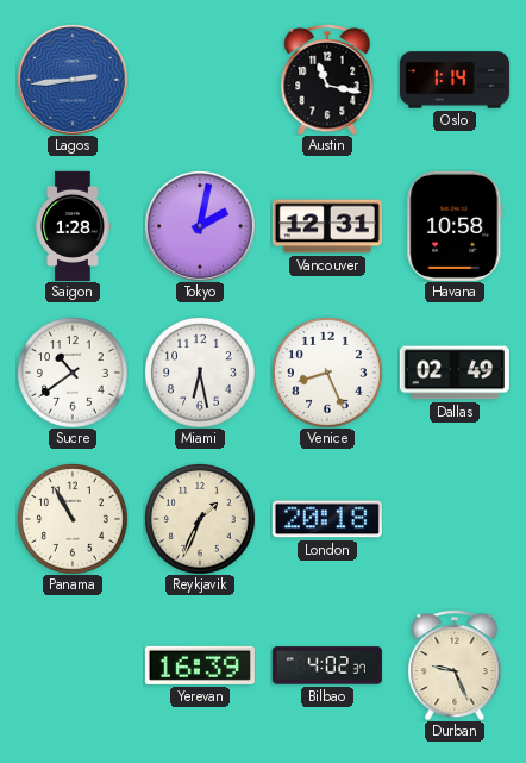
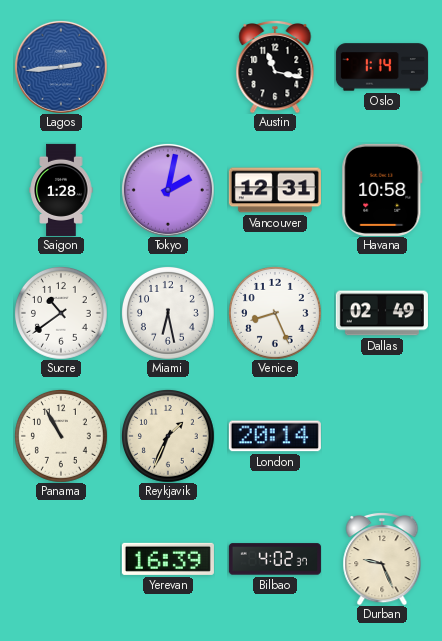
London: 20:18 -> 20:14
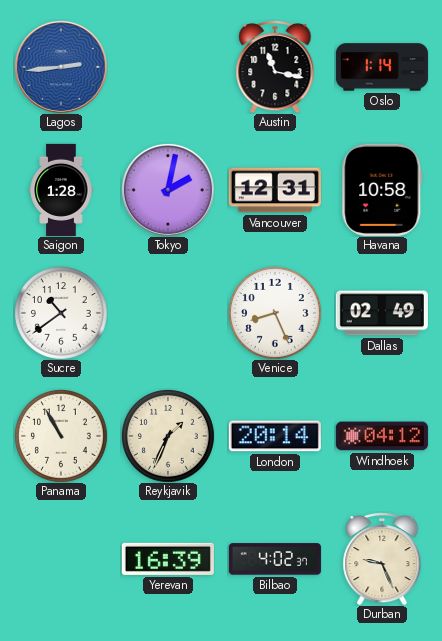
Miami: 6:28 -> none
Windhoek: none -> 04:12
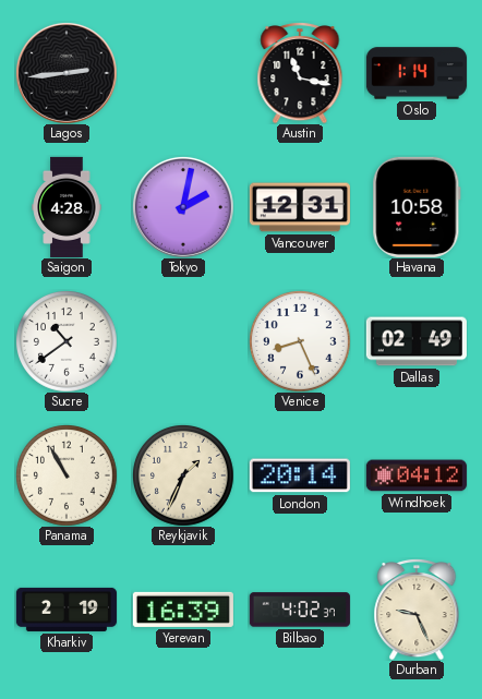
Lagos dial: blue -> black
Saigon: 1:28 -> 4:28
Kharkiv: none -> 2:19
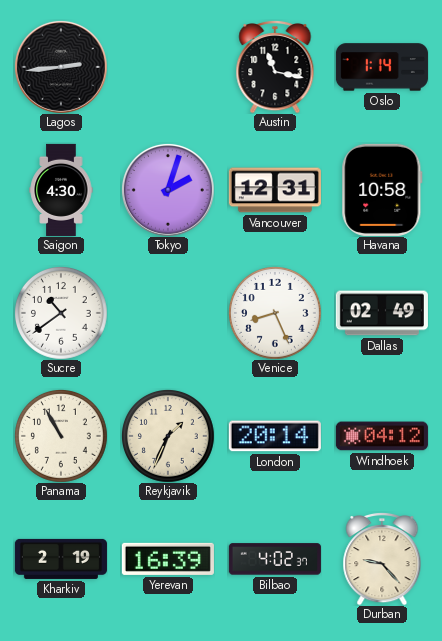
Saigon: 4:28 -> 4:30
Tokyo: 2:02 -> 2:03
Durban: 9:26 -> 9:23
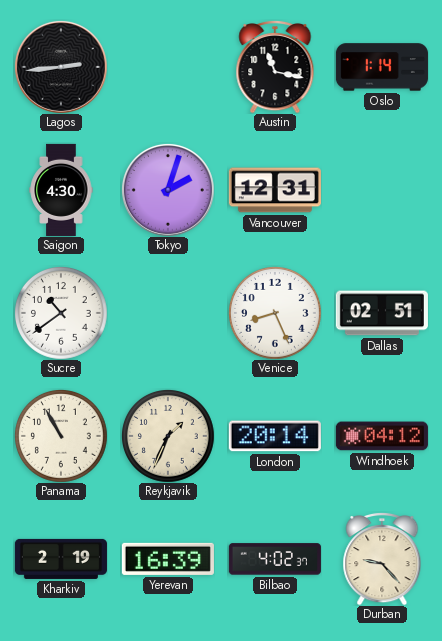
Havana: 10:58 -> none
Dallas: 02:49 -> 02:51
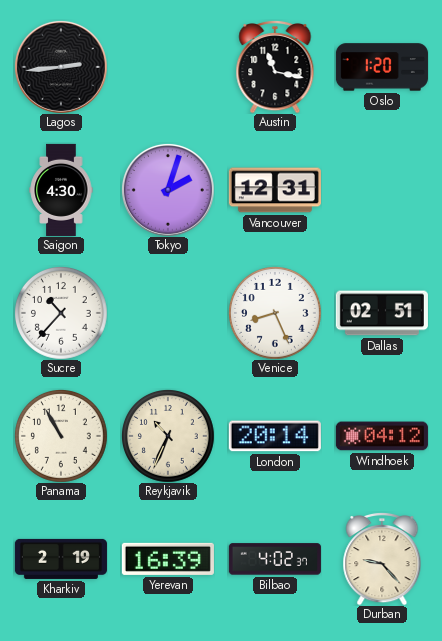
Oslo: 1:14 -> 1:20
Sucre: 10:39 -> 10:37
Reykjavik: 1:34 -> 10:34
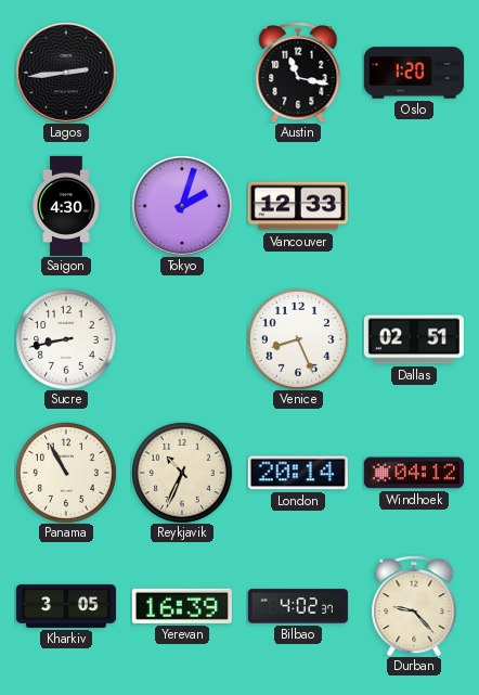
Vancouver: 12:31 -> 12:33
Sucre: 10:37 -> 8:43
Kharkiv: 2:19 -> 3:05
